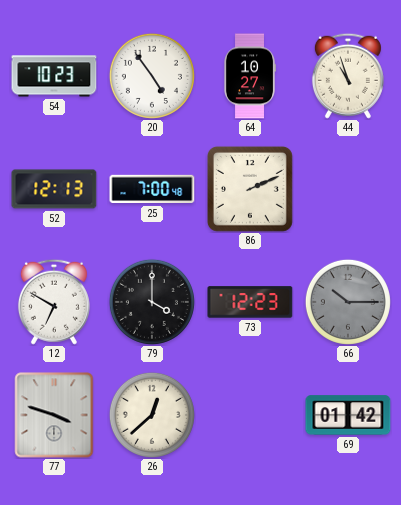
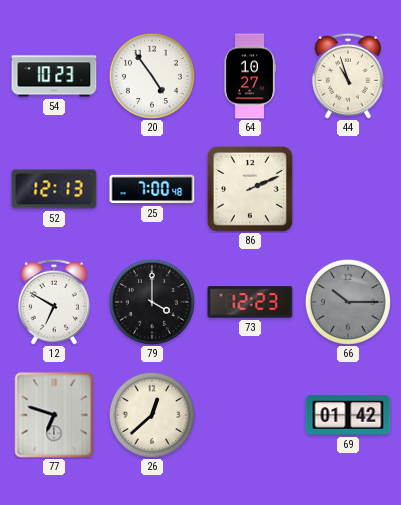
77: 3:48 -> 6:48
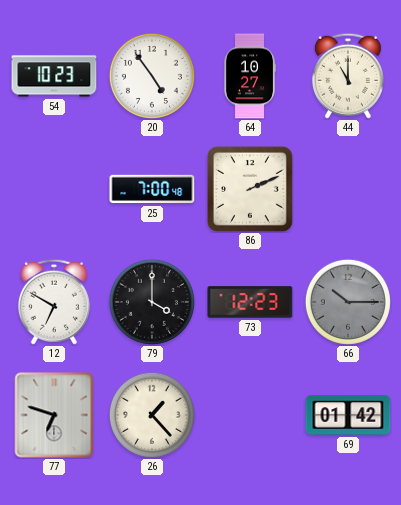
44: 10:57 -> 11:00
52: 12:13 -> none
26: 12:38 -> 1:23
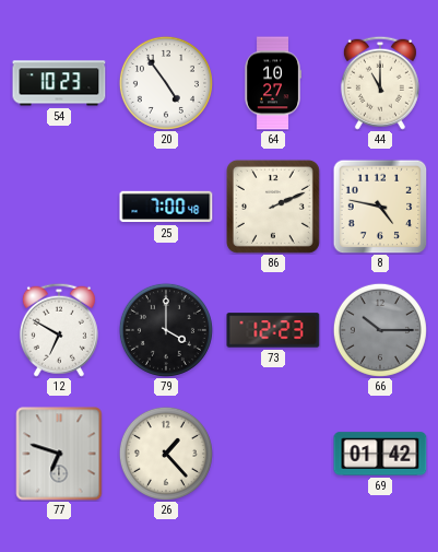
8: none -> 4:47
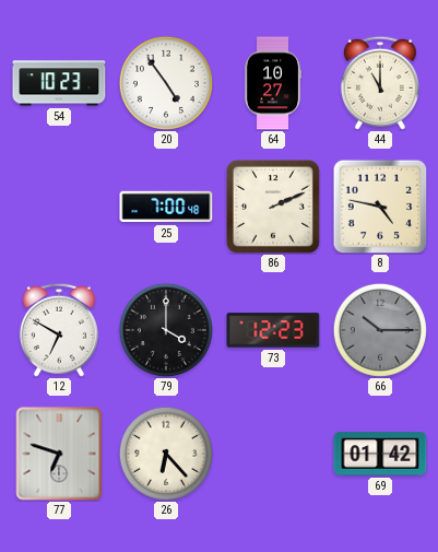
26: 1:23 -> 6:23
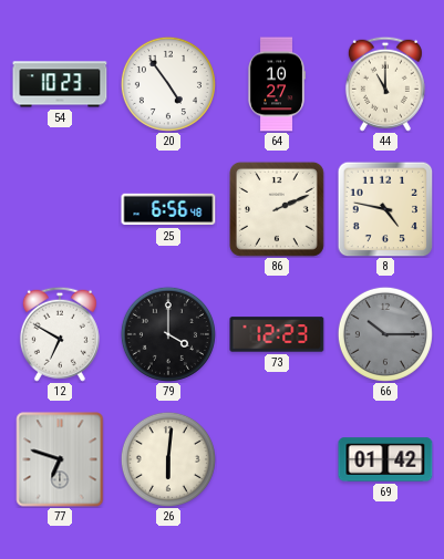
25: 7:00 -> 6:56
26: 6:23 -> 6:01
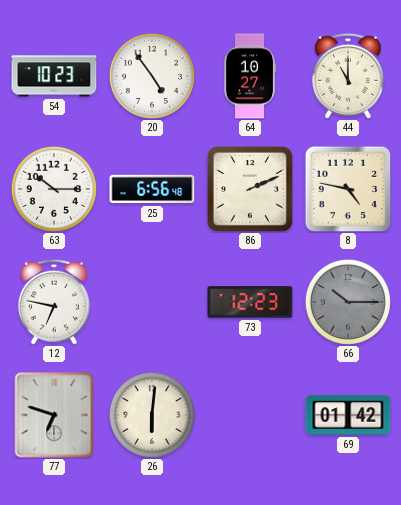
63: none -> 10:15
12: 6:50 -> 6:47
79: 4:00 -> none
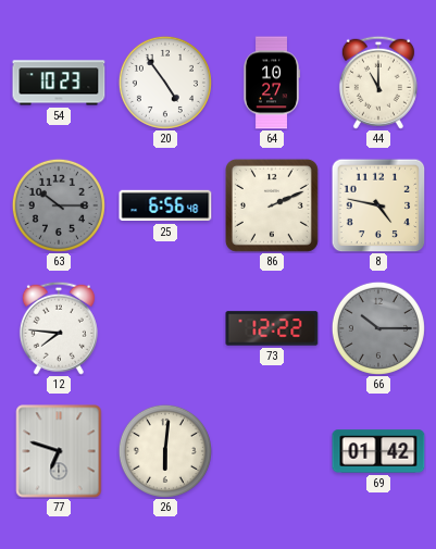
63 dial: white -> grey
12: 6:47 -> 7:46
73: 12:23 -> 12:22
